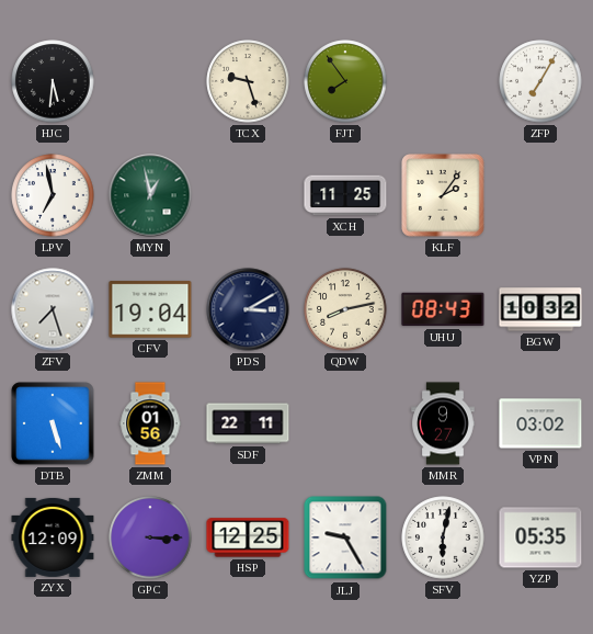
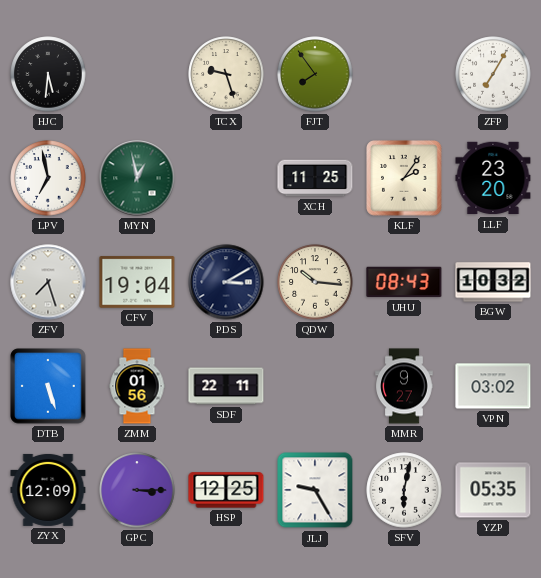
LLF: none -> 23:20
QDW: 8:13 -> 10:16
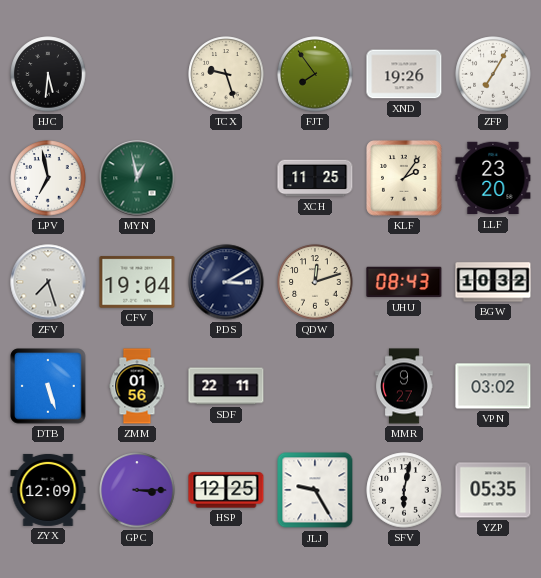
XND: none -> 19:26
QDW: 10:16 -> 12:12
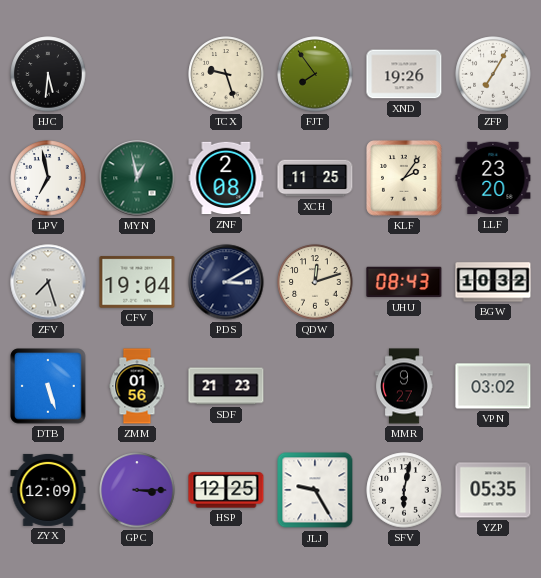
ZNF: none -> 2:08
SDF: 22:11 -> 21:23
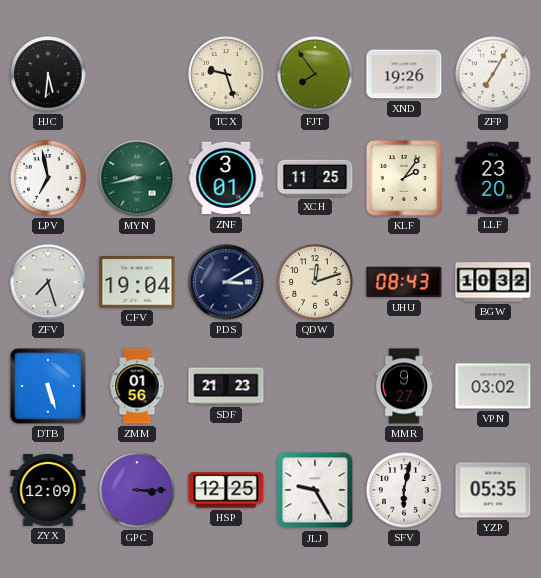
MYN: 12:58 -> 8:43
ZNF: 2:08 -> 3:01
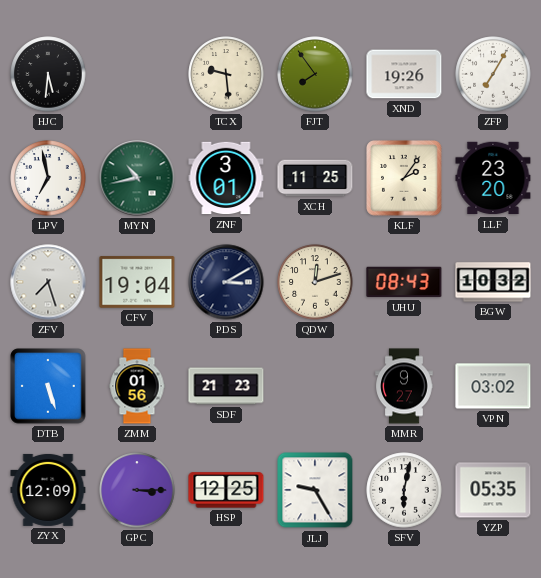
TCX: 9:27 -> 9:29
MYN: 8:43 -> 10:43
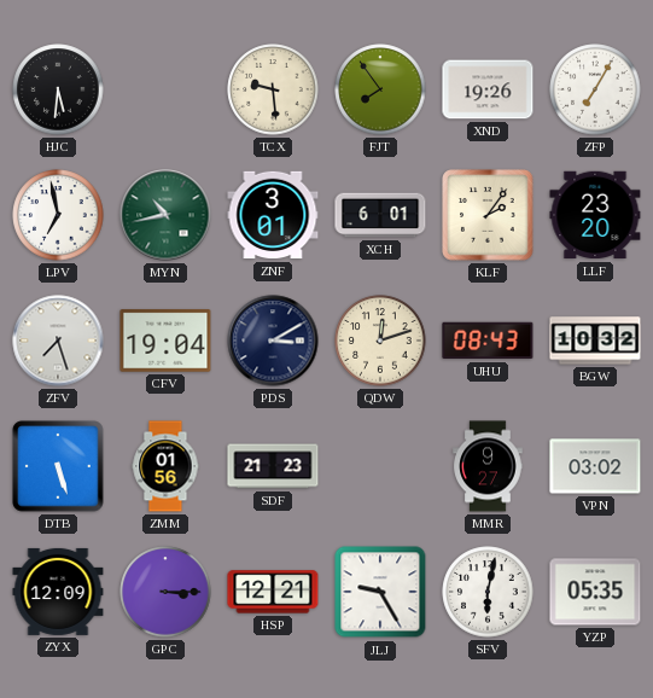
XCH: 11:25 -> 6:01
HSP: 12:25 -> 12:21
